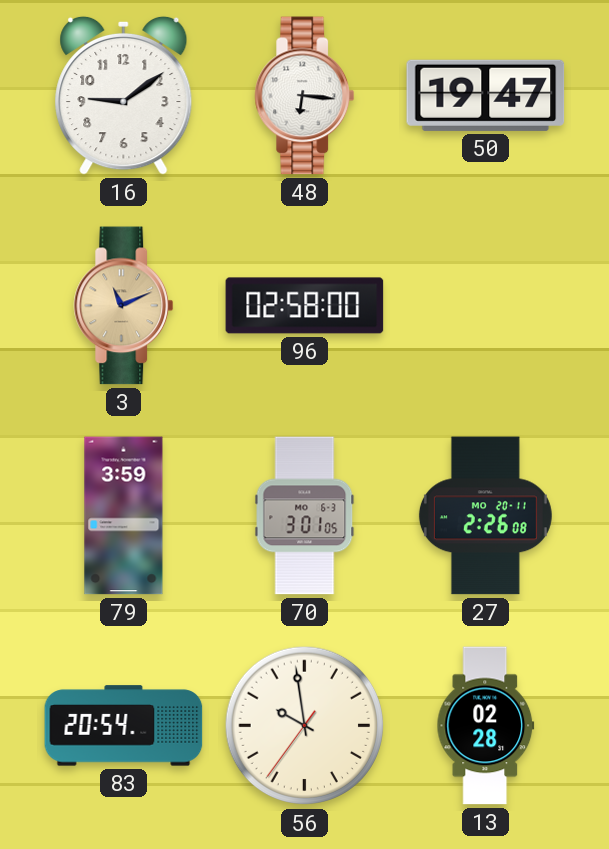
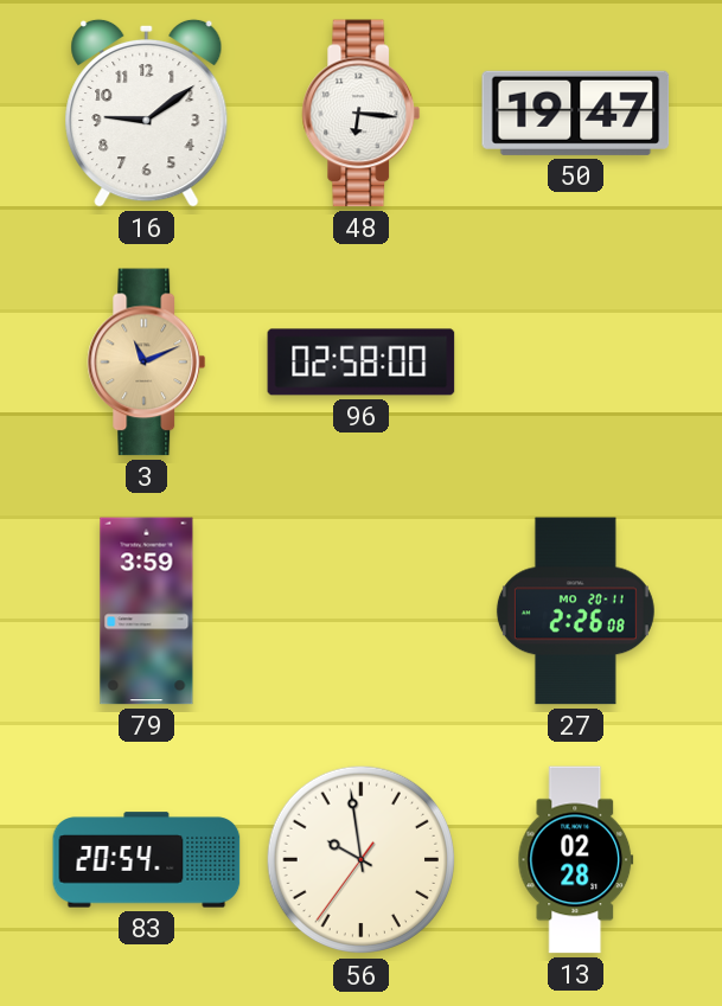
70: 3:01 -> none
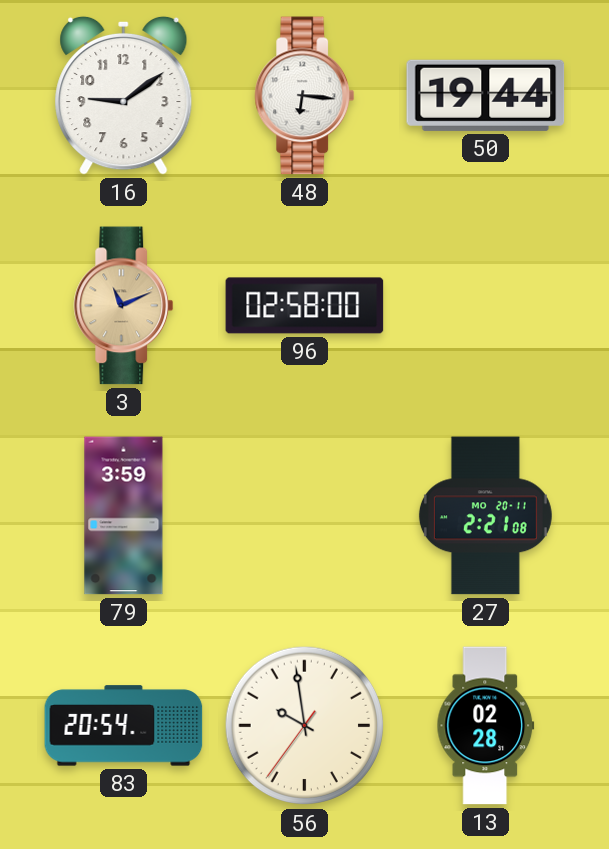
50: 19:47 -> 19:44
27: 2:26 -> 2:21
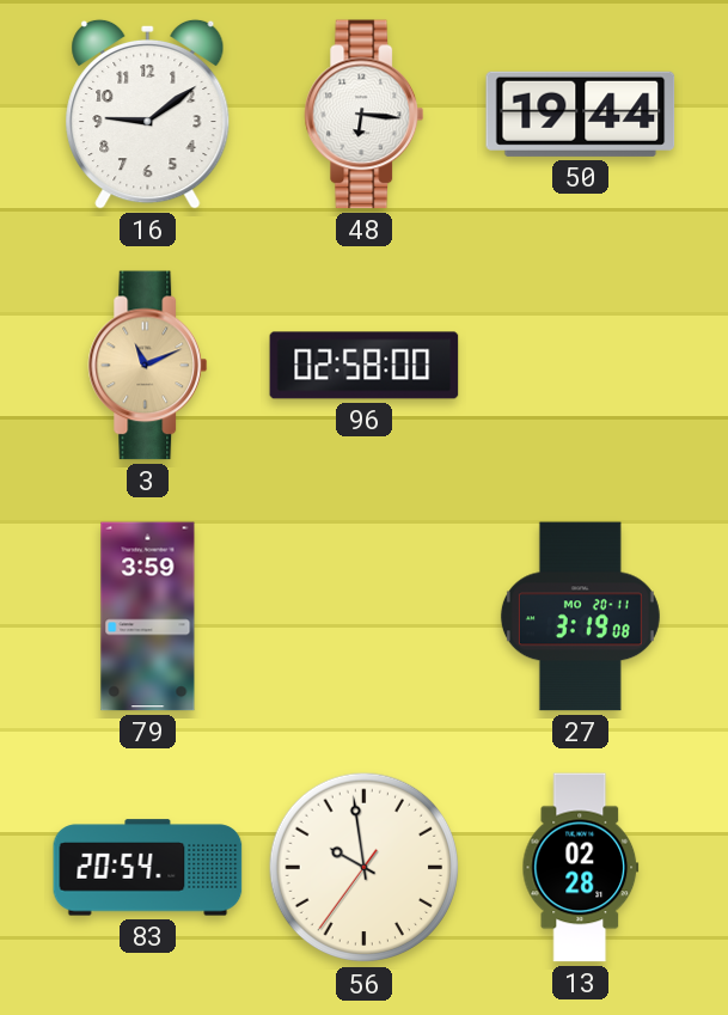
27: 2:21 -> 3:19
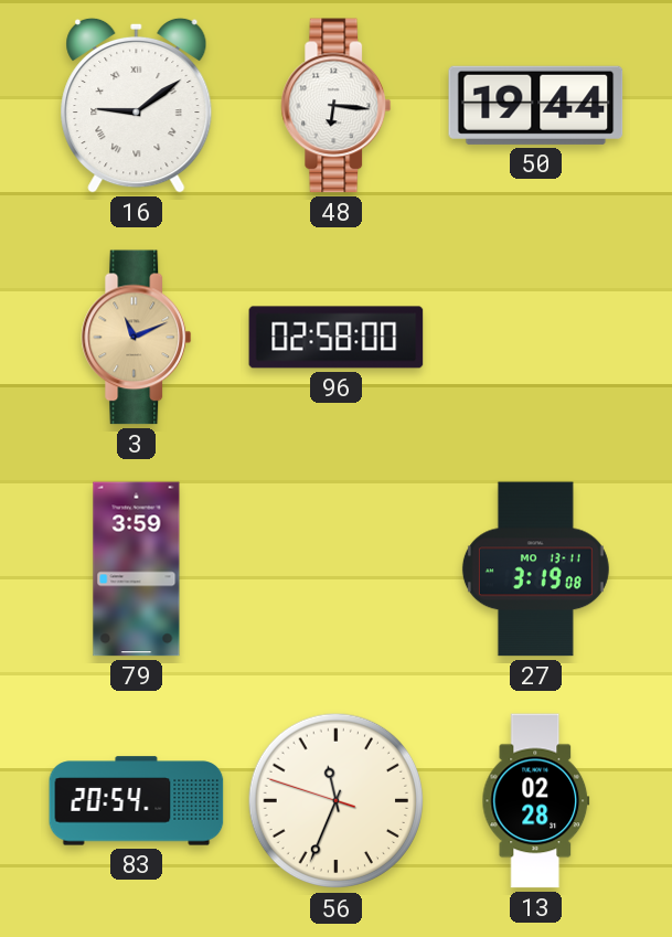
16 numerals: Arabic -> Roman
27 date: MO 20-11 -> MO 13-11
56: 9:58 -> 11:33
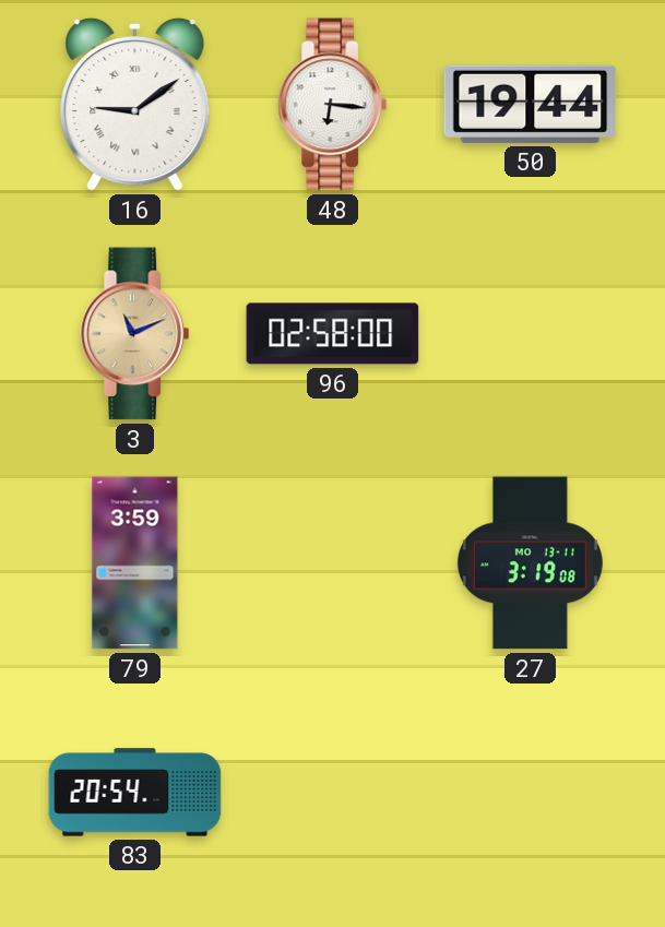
56: 11:33 -> none
13: 02:28 -> none
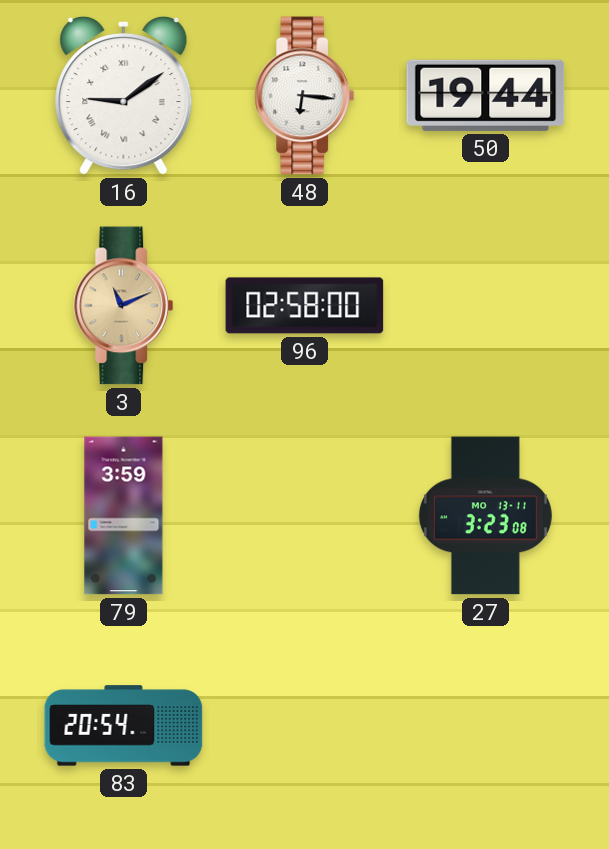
27: 3:19 -> 3:23
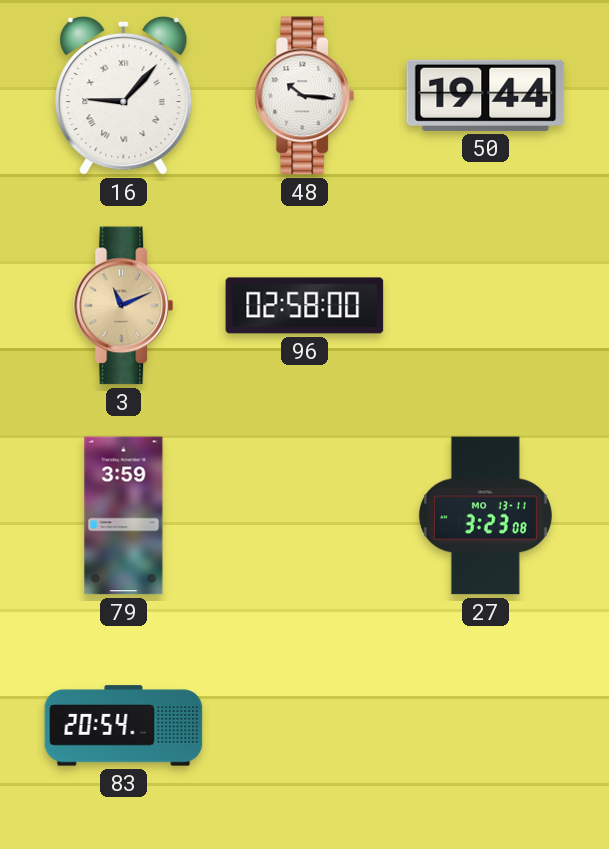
16: 9:09 -> 9:07
48: 6:16 -> 10:16
